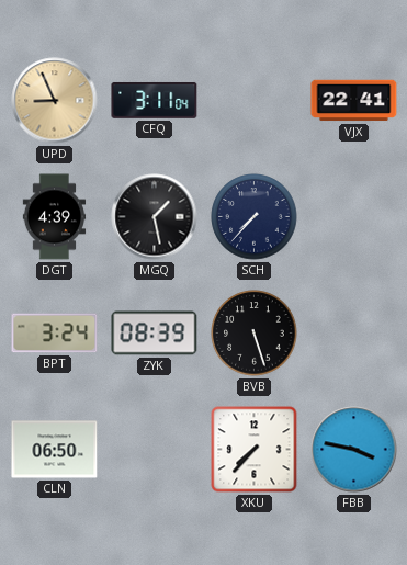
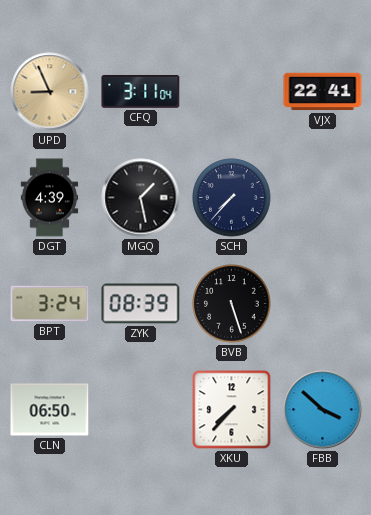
FBB: 3:47 -> 3:52
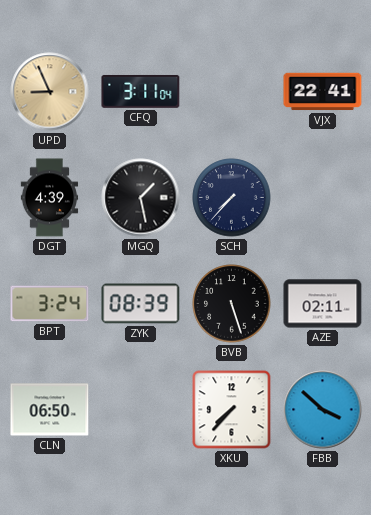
AZE: none -> 02:11
